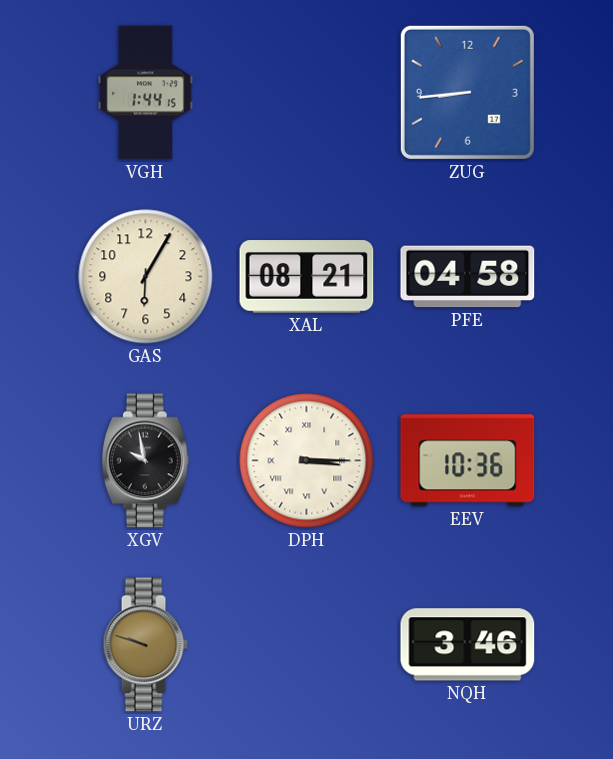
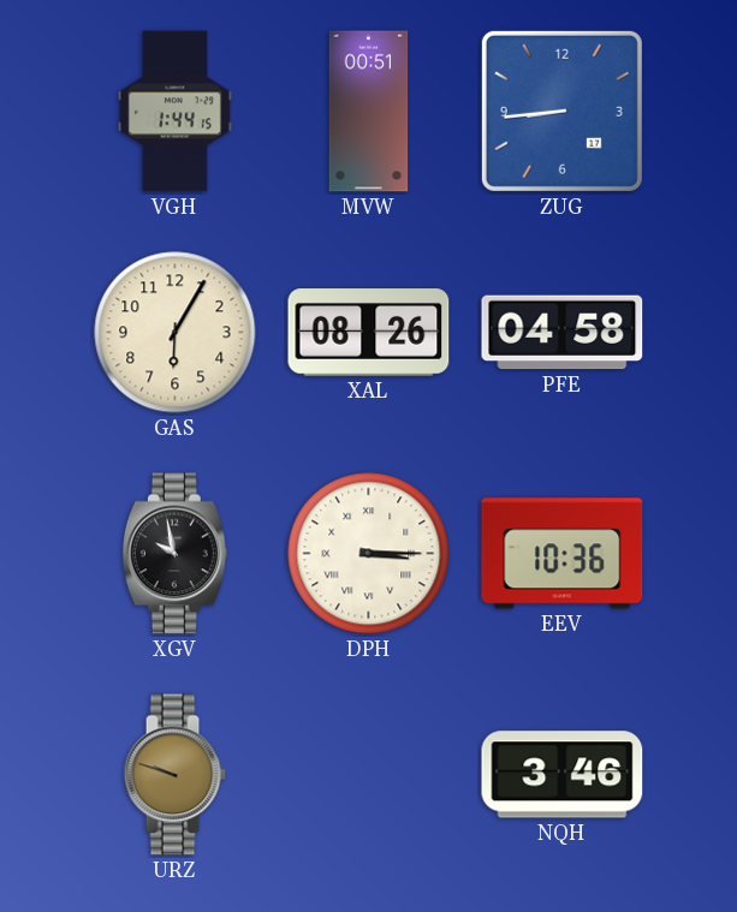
MVW: none -> 00:51
XAL: 08:21 -> 08:26
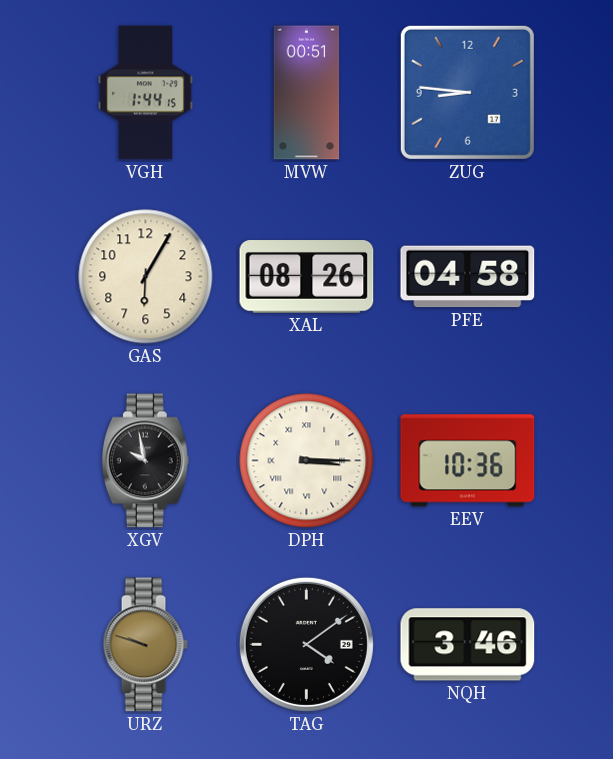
ZUG: 8:44 -> 8:46
TAG: none -> 4:09
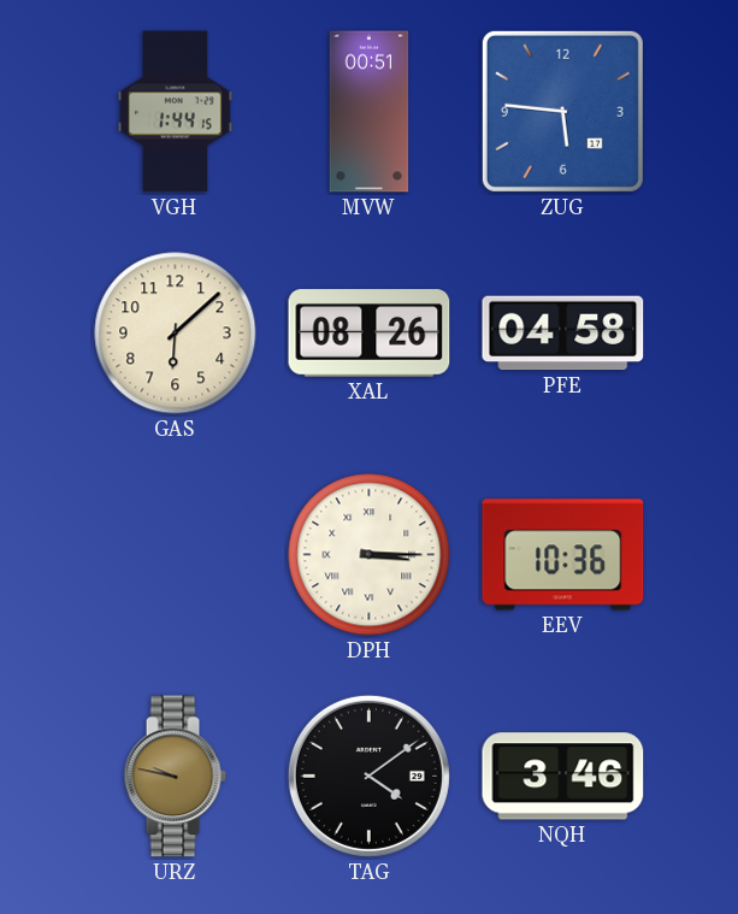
ZUG: 8:46 -> 5:46
GAS: 6:05 -> 6:08
XGV: 9:58 -> none
URZ: 9:48 -> 9:47
